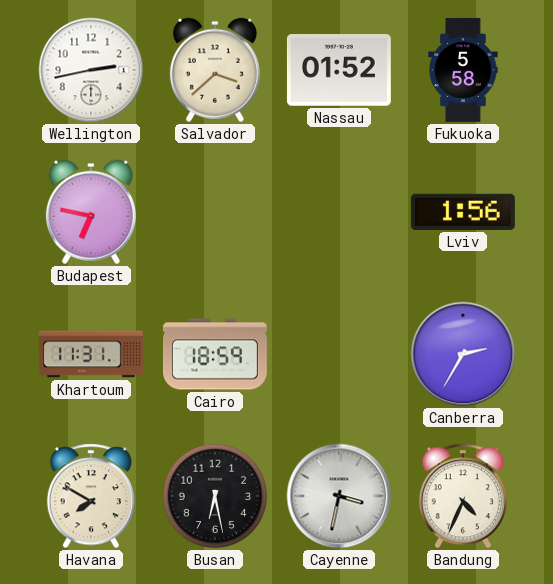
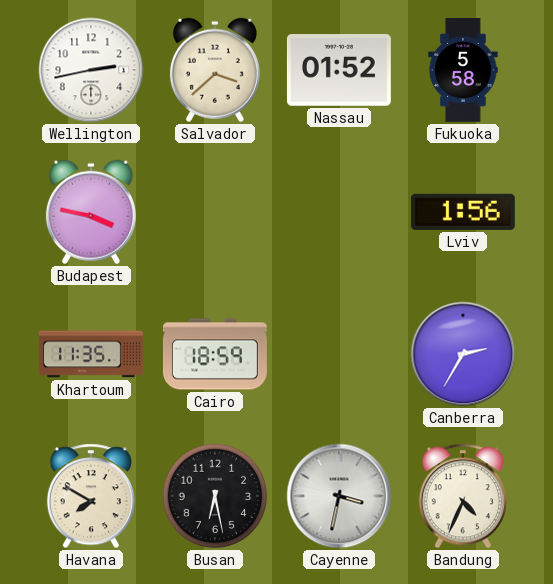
Budapest: 6:47 -> 3:47
Khartoum: 11:31 -> 11:35
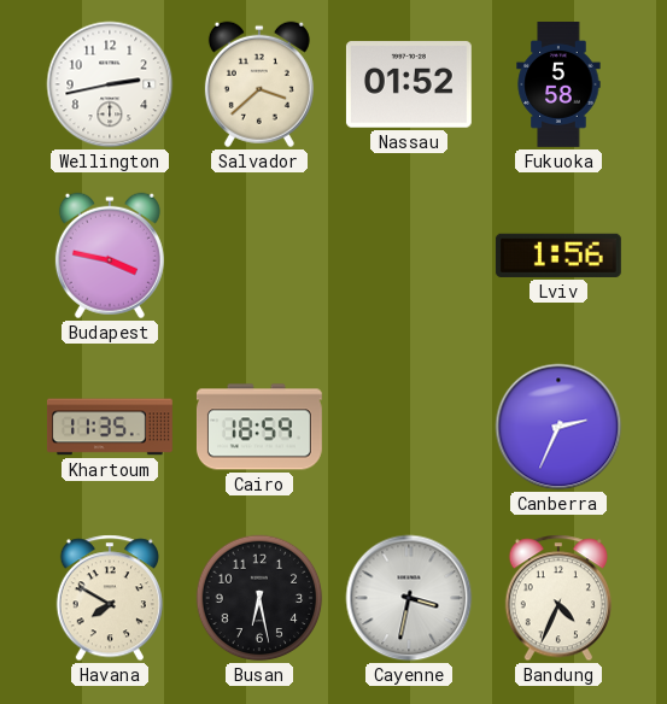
Canberra: 2:35 -> 2:34
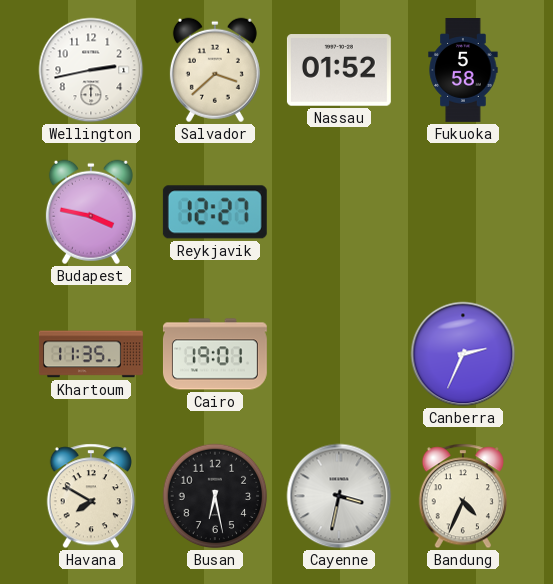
Reykjavik: none -> 12:27
Lviv: 1:56 -> none
Cairo: 18:59 -> 19:01
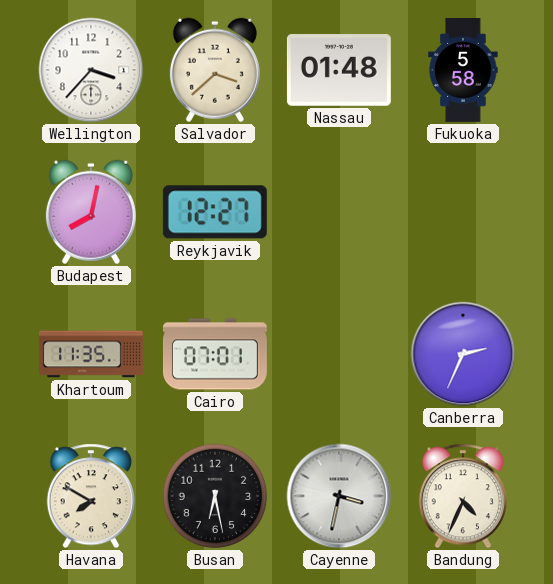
Wellington: 2:43 -> 3:37
Nassau: 01:52 -> 01:48
Budapest: 3:47 -> 8:02
Cairo: 19:01 -> 07:01
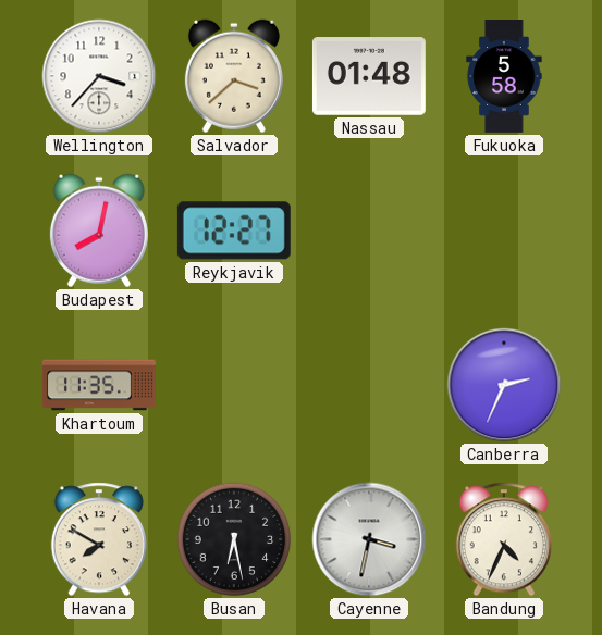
Cairo: 07:01 -> none
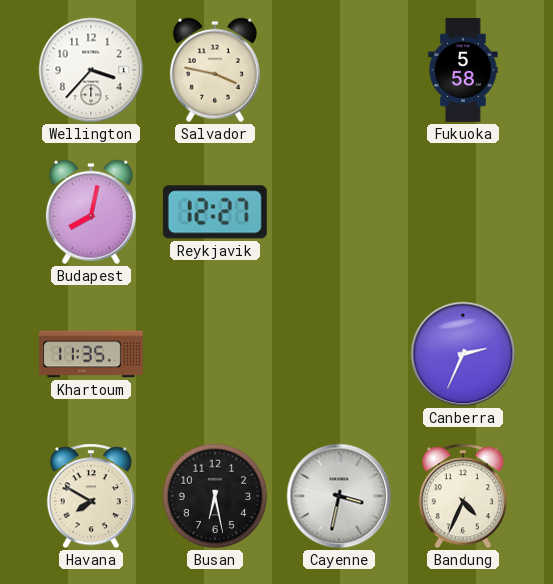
Salvador: 3:38 -> 3:47
Nassau: 01:48 -> none
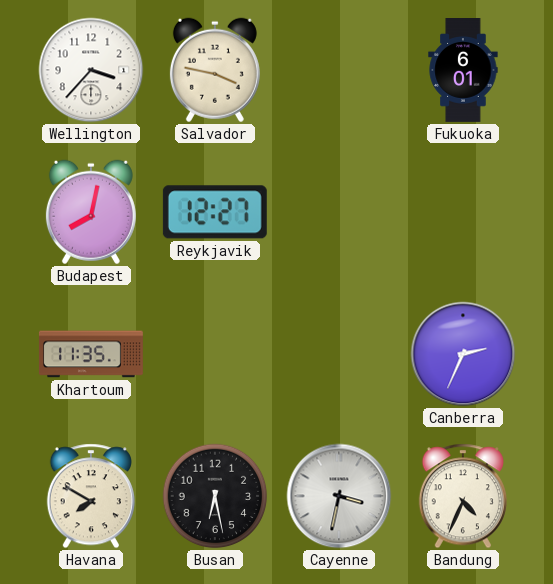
Fukuoka: 5:58 -> 6:01
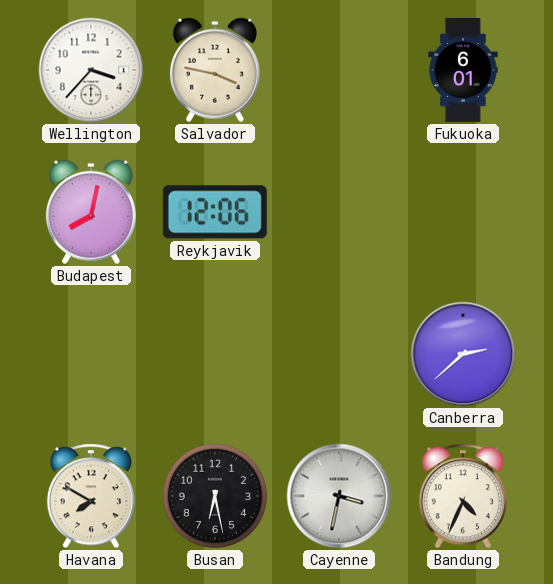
Reykjavik: 12:27 -> 12:06
Khartoum: 11:35 -> none
Canberra: 2:34 -> 2:38
